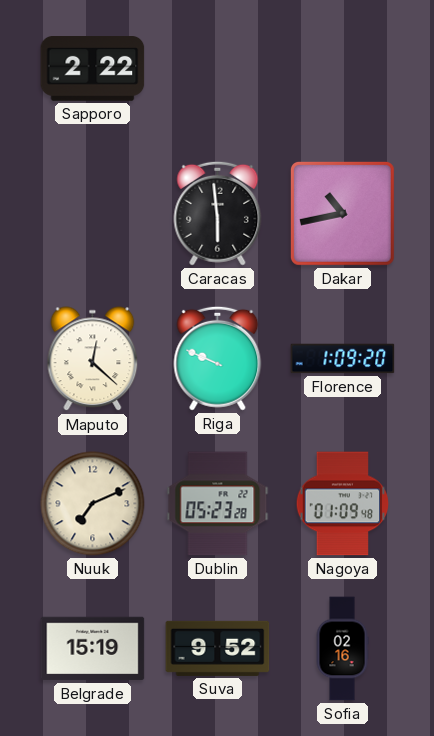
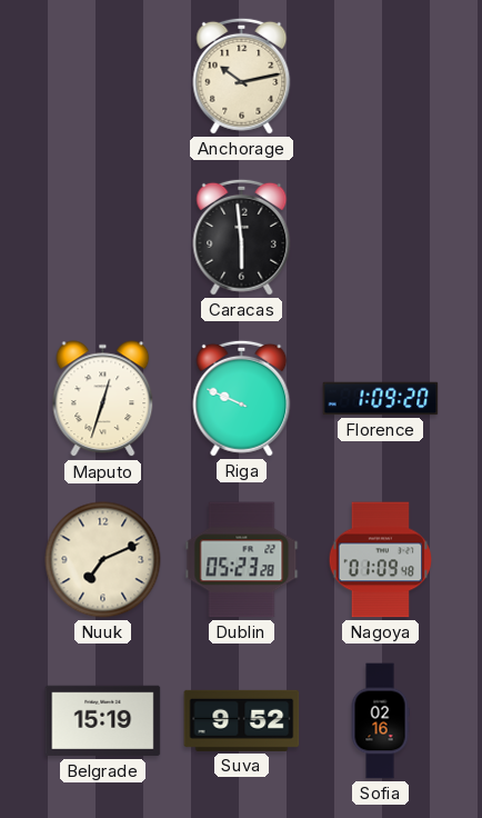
Sapporo: 2:22 -> none
Anchorage: none -> 10:13
Dakar: 10:43 -> none
Maputo: 12:22 -> 12:33
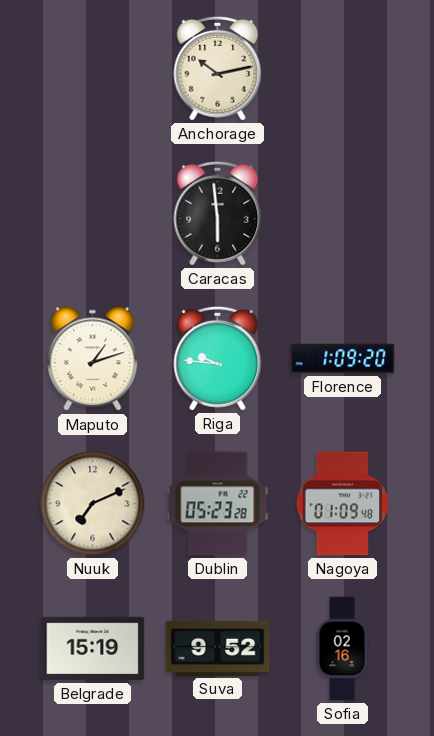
Maputo: 12:33 -> 1:12
Riga: 9:49 -> 9:46
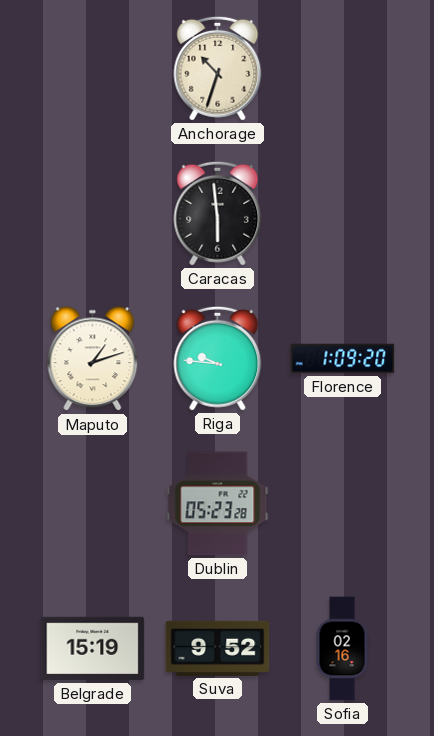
Anchorage: 10:13 -> 10:33
Nuuk: 7:11 -> none
Nagoya: 01:09 -> none
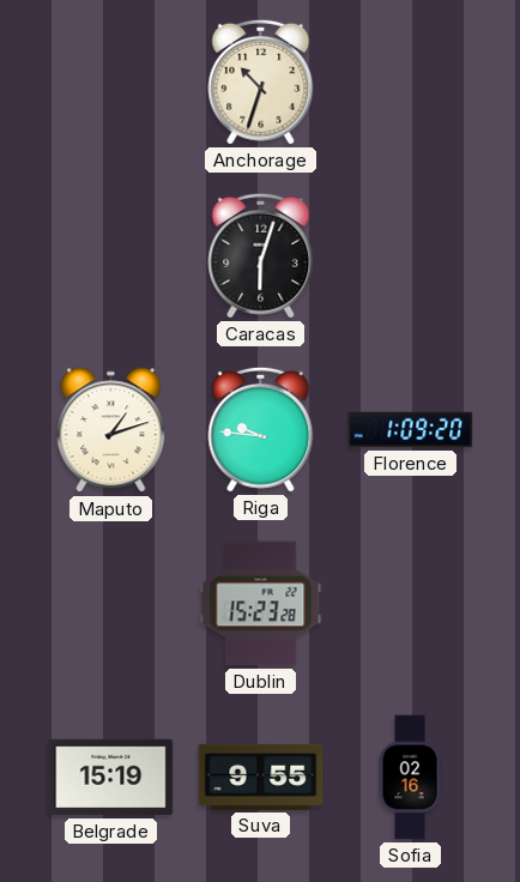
Caracas: 5:59 -> 6:03
Dublin: 05:23 -> 15:23
Suva: 9:52 -> 9:55
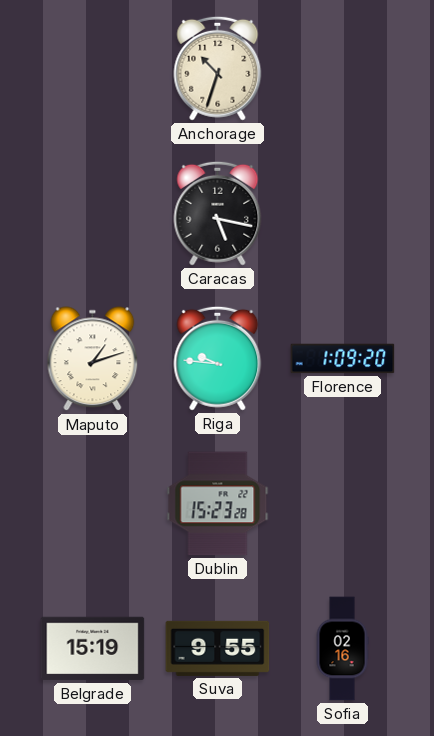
Caracas: 6:03 -> 5:17
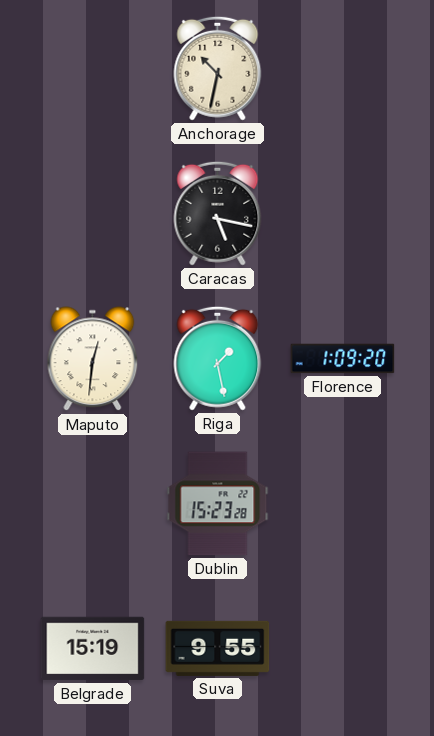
Anchorage: 10:33 -> 10:32
Maputo: 1:12 -> 12:31
Riga: 9:46 -> 1:28
Sofia: 02:16 -> none
